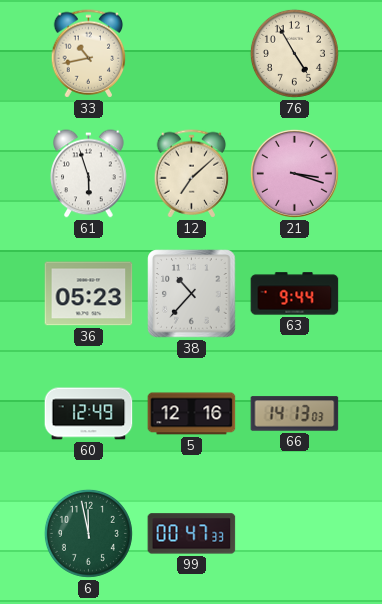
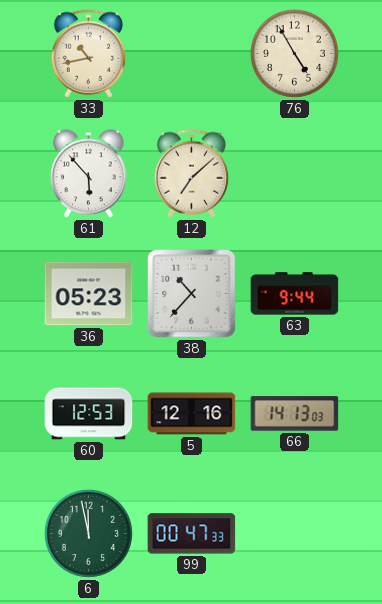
61: 5:57 -> 5:53
21: 3:18 -> none
60: 12:49 -> 12:53
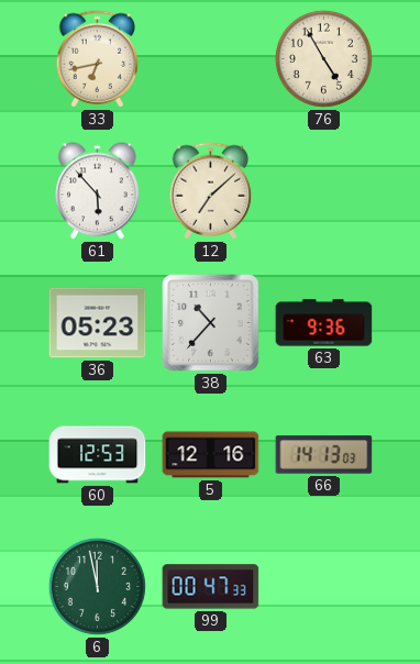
33: 10:43 -> 6:43
63: 9:44 -> 9:36
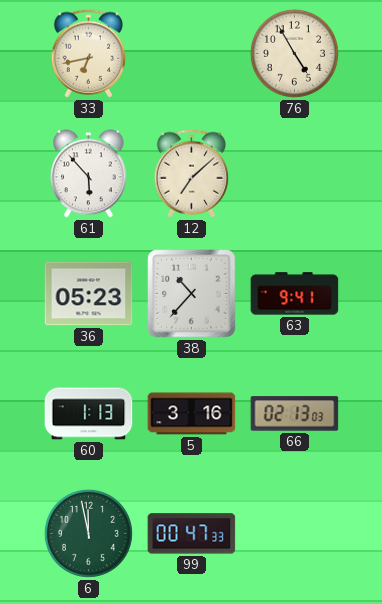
63: 9:36 -> 9:41
60: 12:53 -> 1:13
5: 12:16 -> 3:16
66: 14:13 -> 02:13
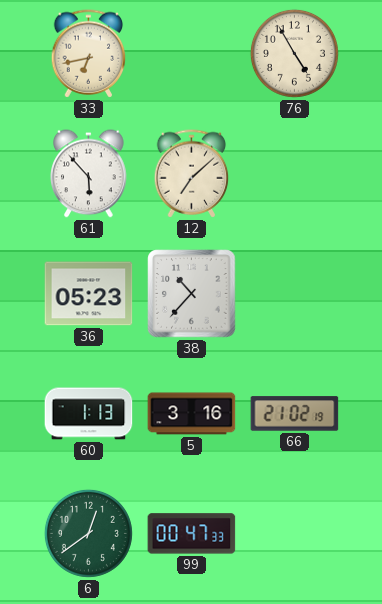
63: 9:41 -> none
66: 02:13 -> 21:02
6: 11:58 -> 12:39
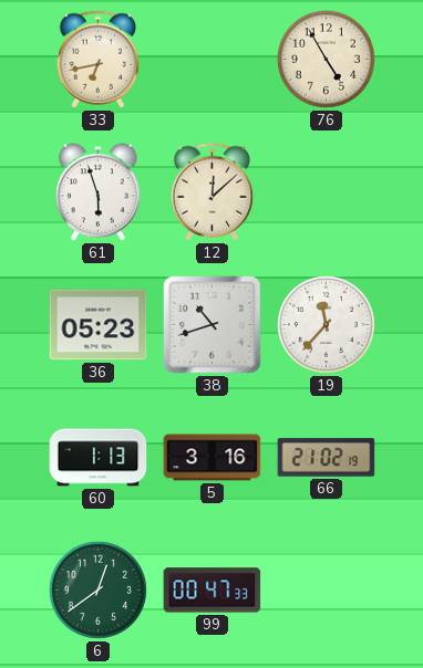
61: 5:53 -> 5:57
12: 7:08 -> 12:08
38: 10:37 -> 10:42
19: none -> 11:37
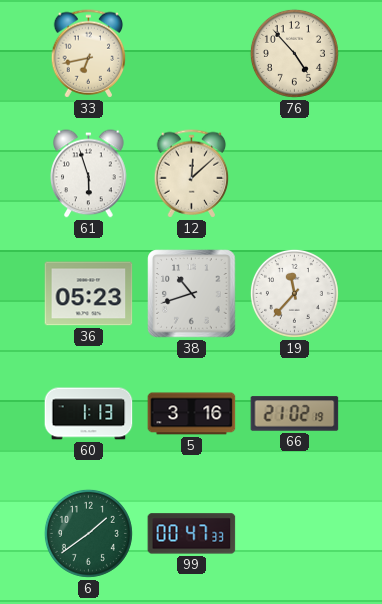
76: 4:55 -> 4:53
6: 12:39 -> 1:39
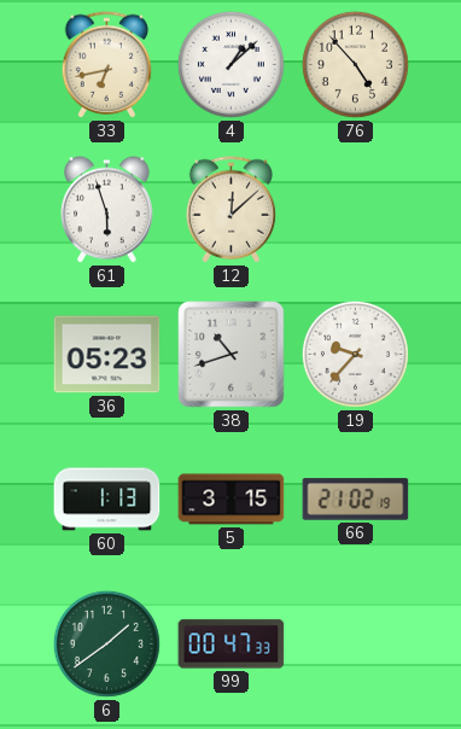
4: none -> 1:08
19: 11:37 -> 9:37
5: 3:16 -> 3:15
